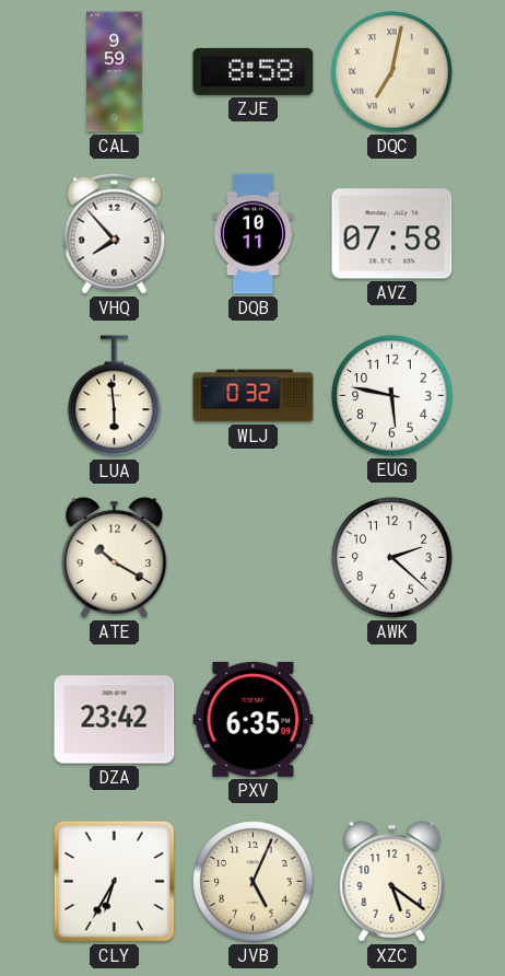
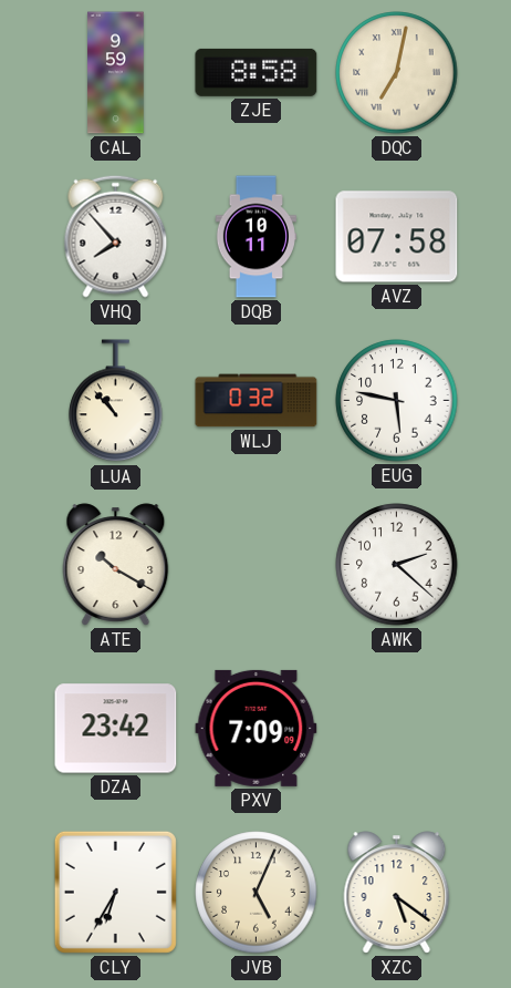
LUA: 5:59 -> 10:53
PXV: 6:35 -> 7:09
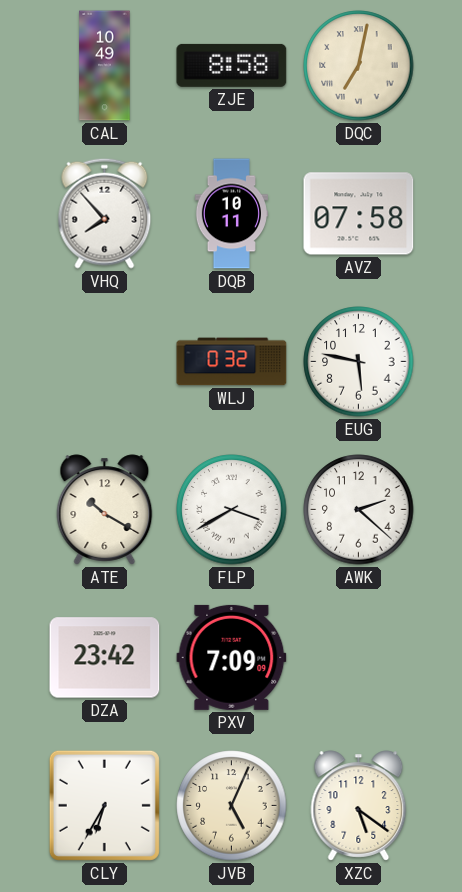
CAL: 9:59 -> 10:49
LUA: 10:53 -> none
FLP: none -> 3:40
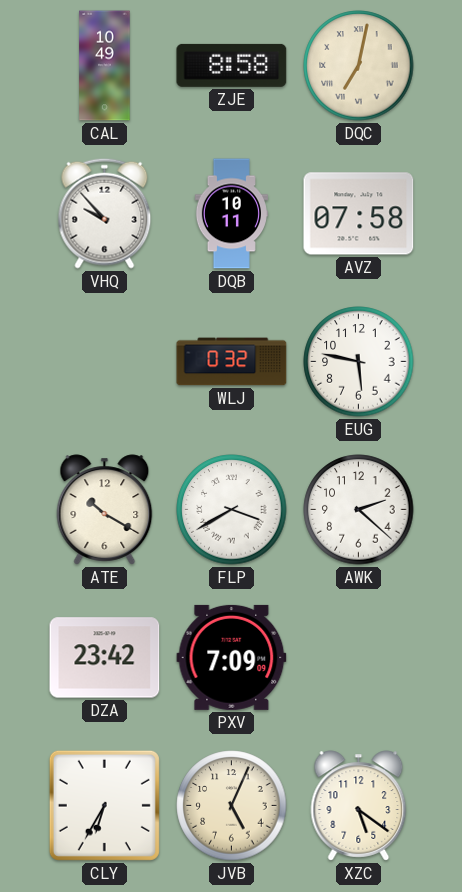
VHQ: 7:53 -> 9:53
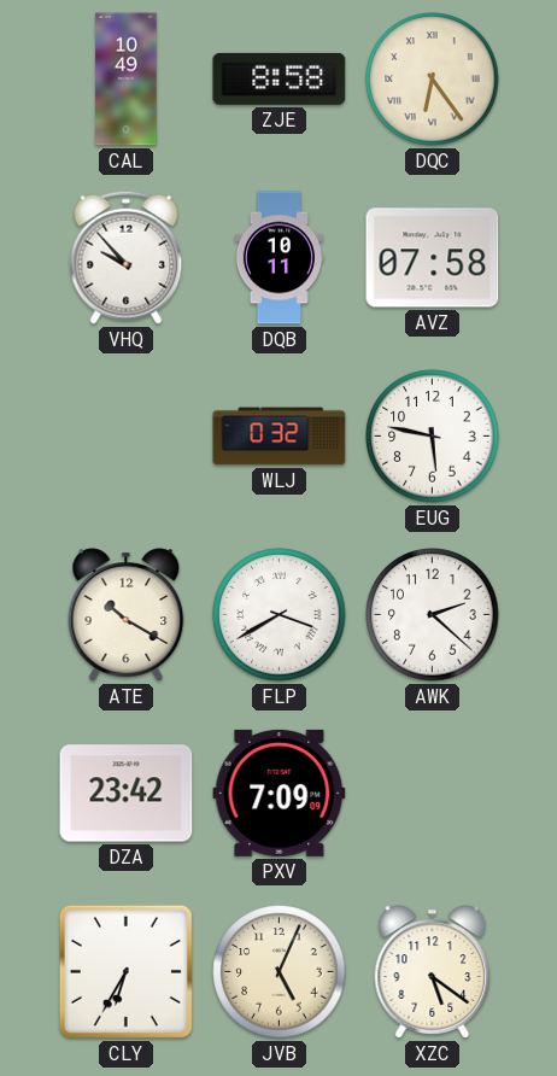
DQC: 7:02 -> 6:24
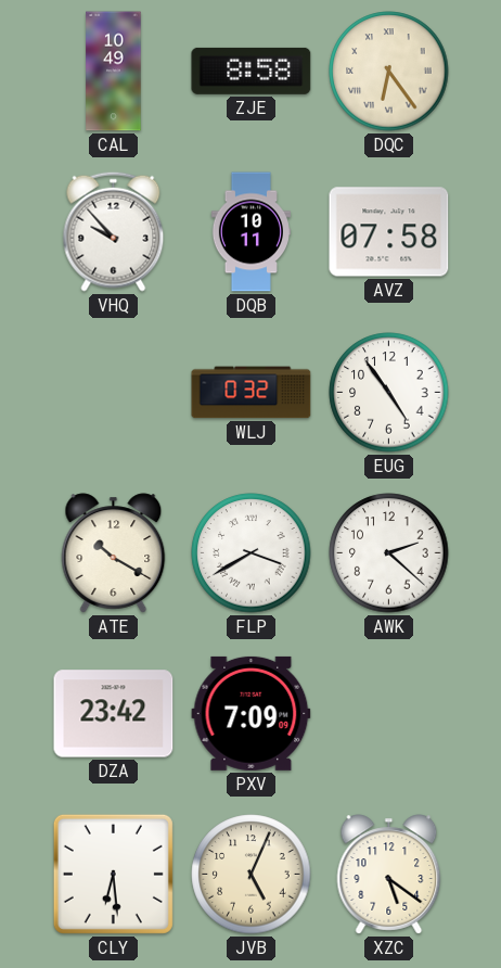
EUG: 5:47 -> 4:54
CLY: 6:35 -> 6:29
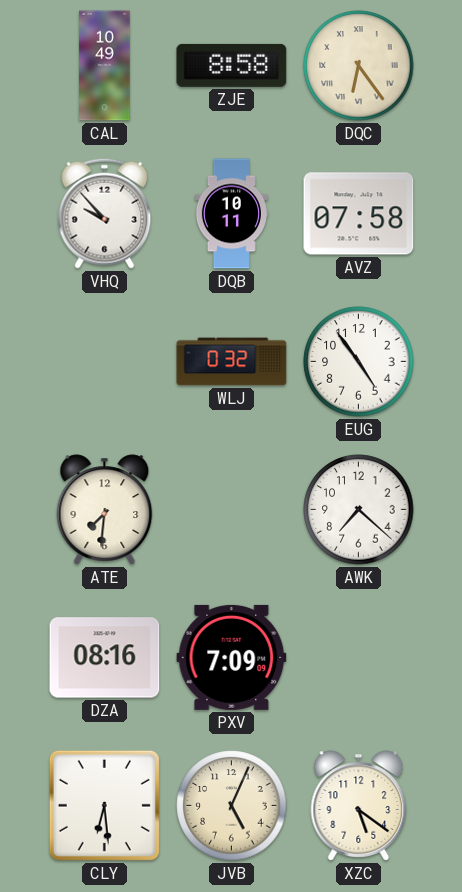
ATE: 10:20 -> 7:31
FLP: 3:40 -> none
AWK: 2:22 -> 7:22
DZA: 23:42 -> 08:16
